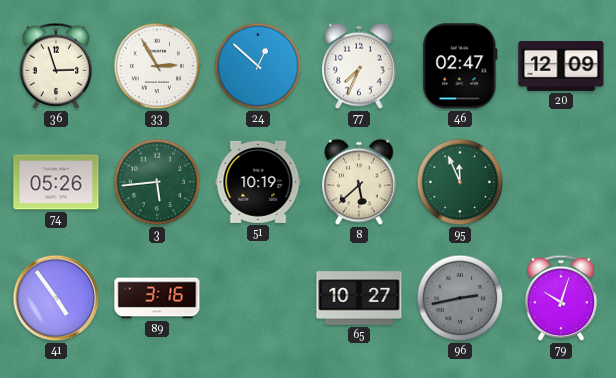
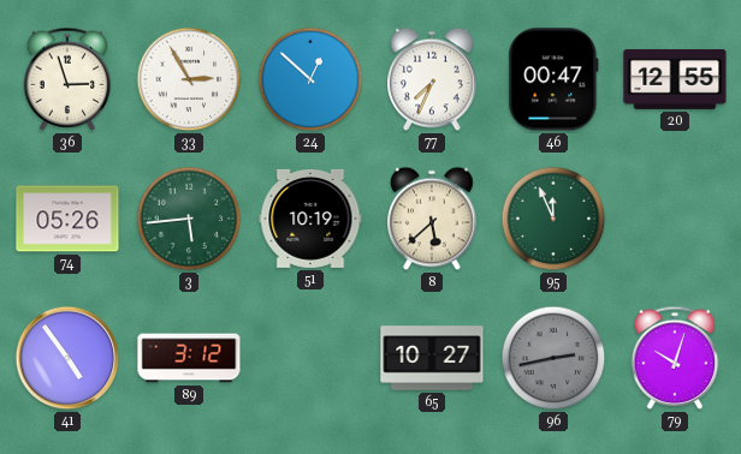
46: 02:47 -> 00:47
20: 12:09 -> 12:55
89: 3:16 -> 3:12
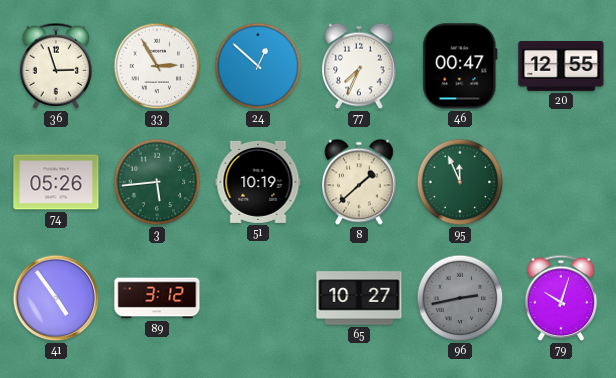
8: 5:38 -> 1:38
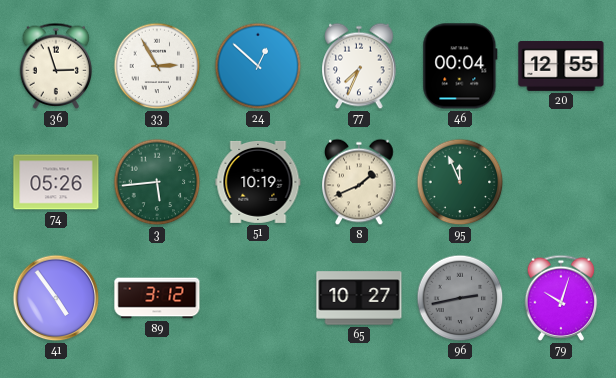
46: 00:47 -> 00:04
8: 1:38 -> 1:41
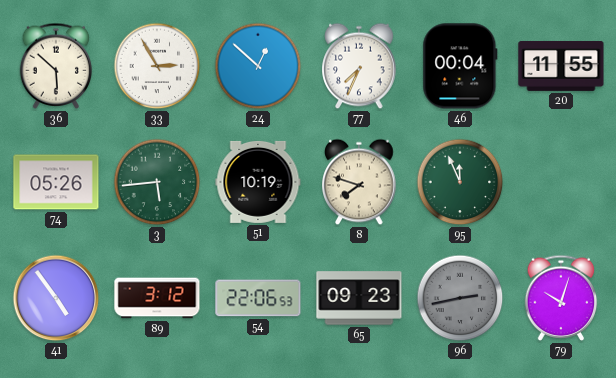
36: 2:57 -> 5:52
20: 12:55 -> 11:55
8: 1:41 -> 7:48
54: none -> 22:06
65: 10:27 -> 09:23
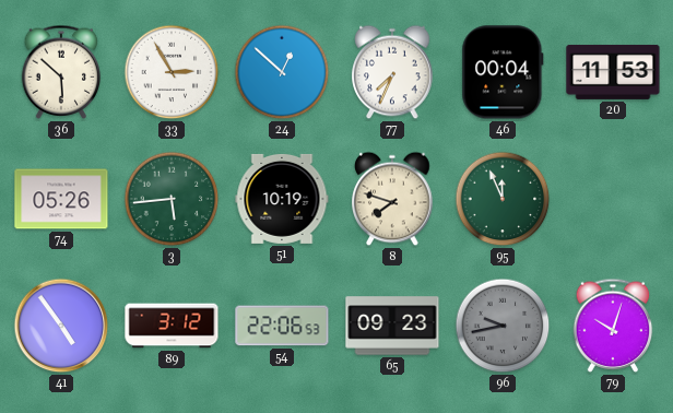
20: 11:55 -> 11:53
96: 2:43 -> 9:43
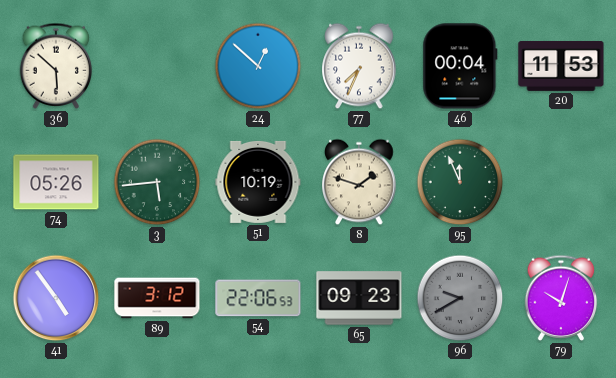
33: 2:55 -> none
8: 7:48 -> 1:48
96: 9:43 -> 9:40
